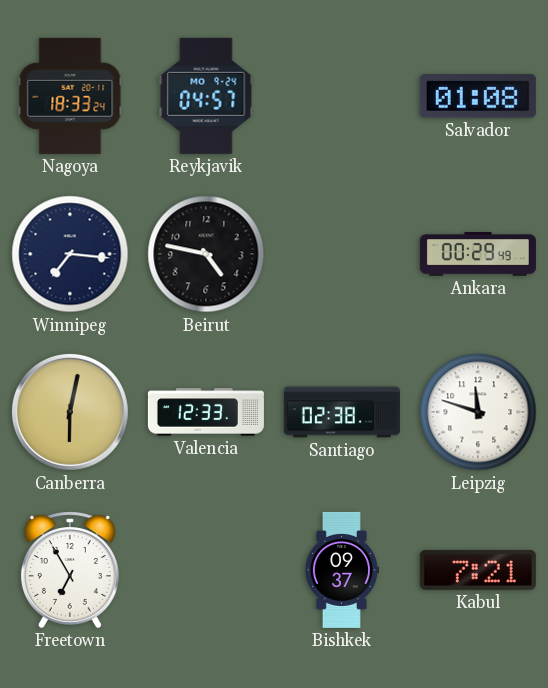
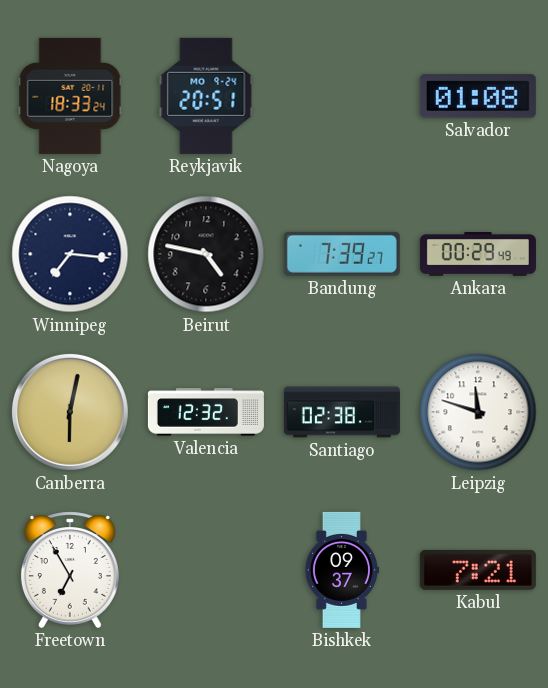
Reykjavik: 04:57 -> 20:51
Bandung: none -> 7:39
Valencia: 12:33 -> 12:32
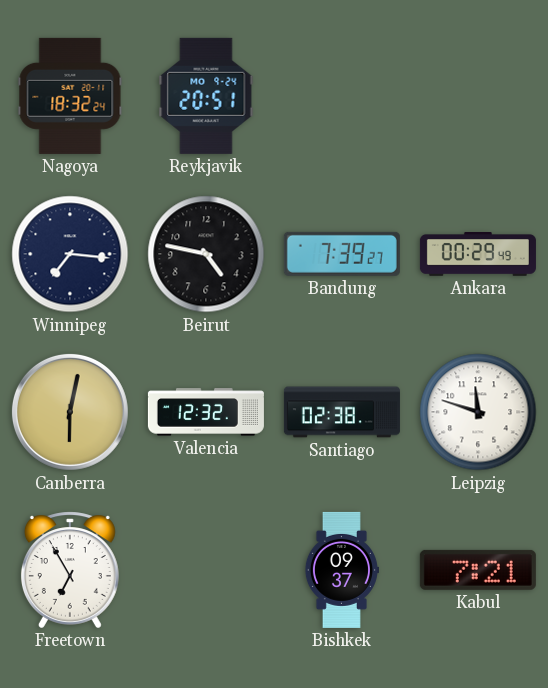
Nagoya: 18:33 -> 18:32
Salvador: 01:08 -> none
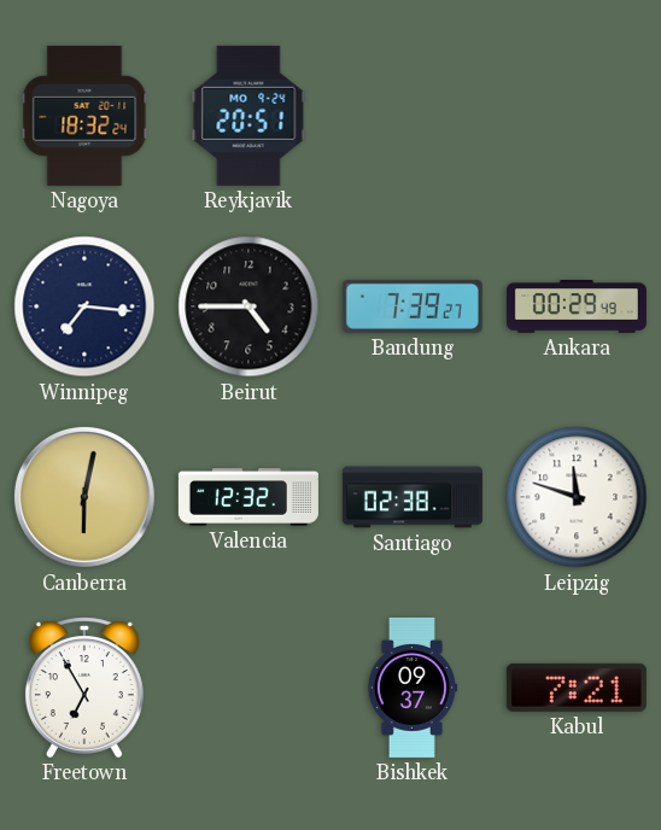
Beirut: 4:47 -> 4:45
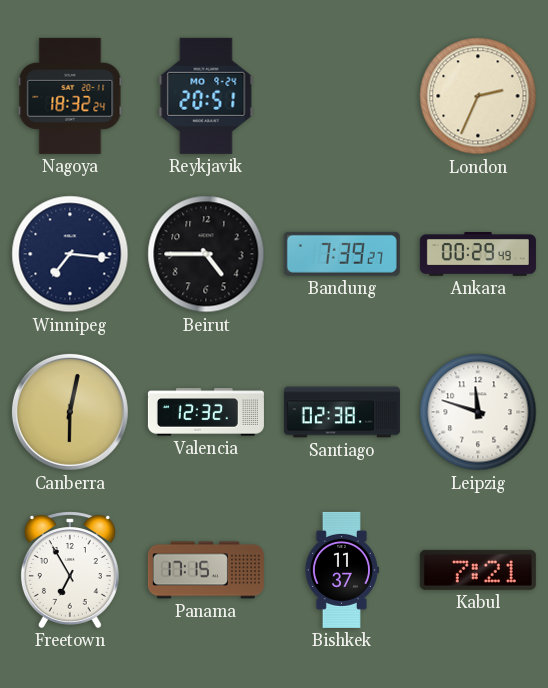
London: none -> 2:34
Panama: none -> 17:15
Bishkek: 09:37 -> 11:37
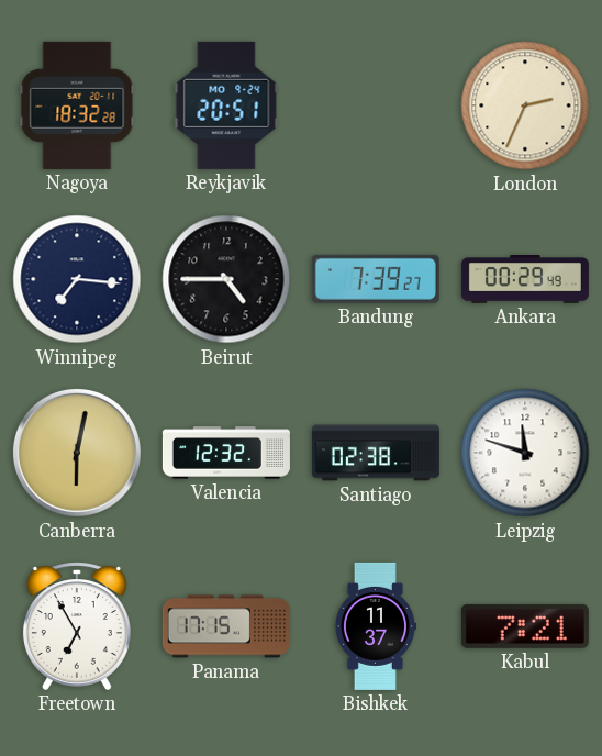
Nagoya: 18:32:24 -> 18:32:28
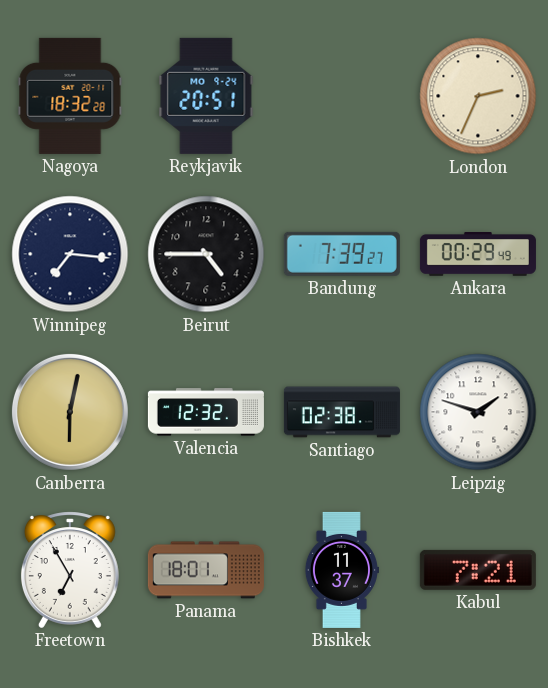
Leipzig: 11:48 -> 1:48
Panama: 17:15 -> 18:01
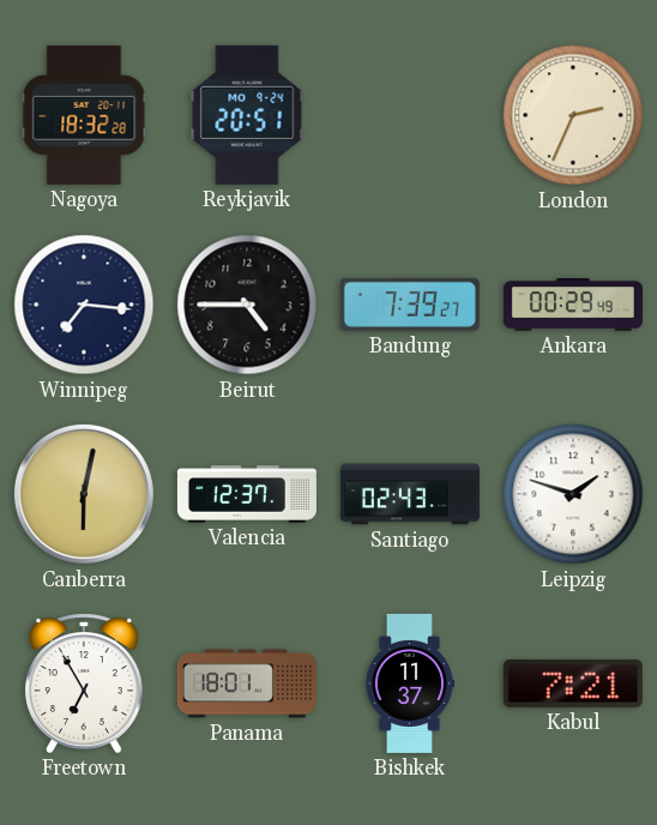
Valencia: 12:32 -> 12:37
Santiago: 02:38 -> 02:43
